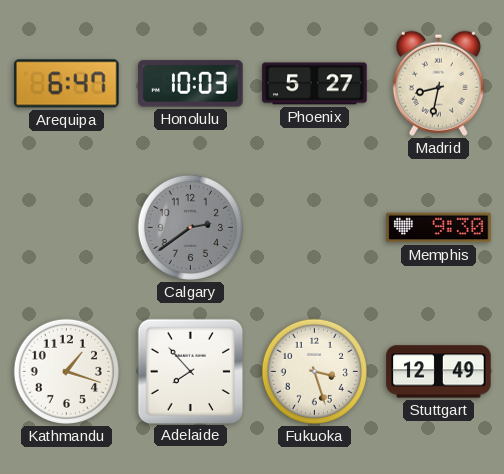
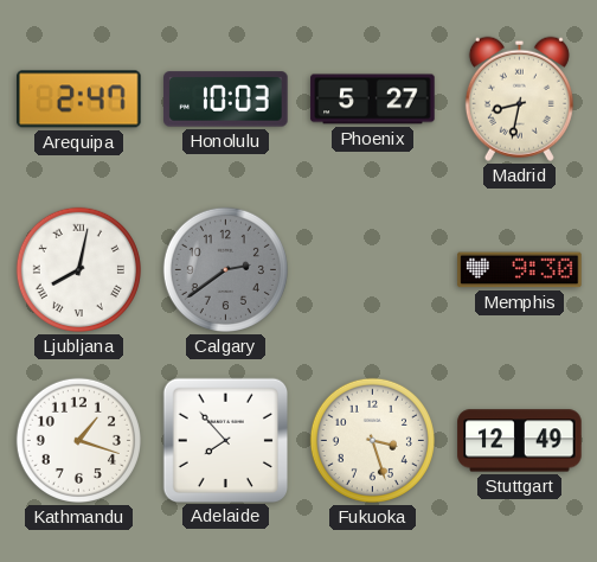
Arequipa: 6:47 -> 2:47
Ljubljana: none -> 8:02
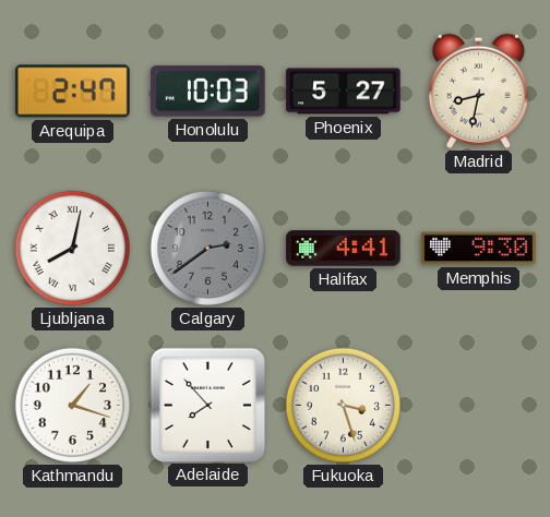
Halifax: none -> 4:41
Stuttgart: 12:49 -> none
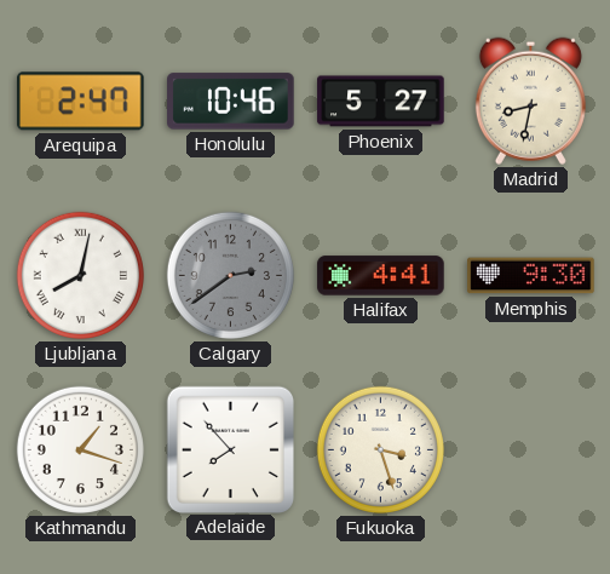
Honolulu: 10:03 -> 10:46
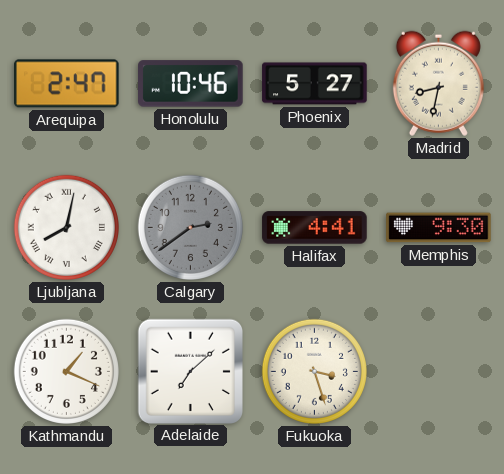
Kathmandu: 1:18 -> 1:19
Adelaide: 7:53 -> 7:08
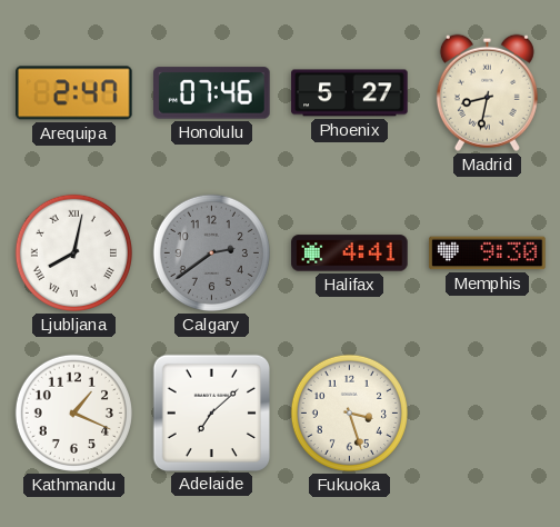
Honolulu: 10:46 -> 07:46
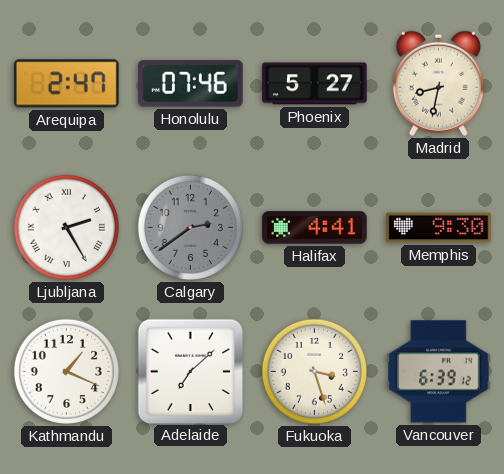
Ljubljana: 8:02 -> 2:25
Vancouver: none -> 6:39
